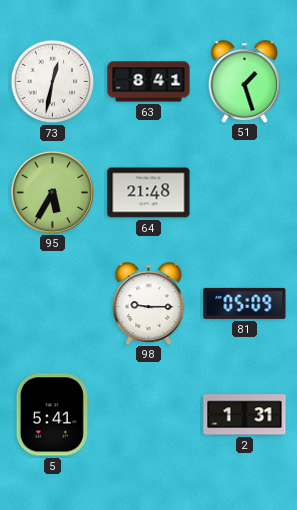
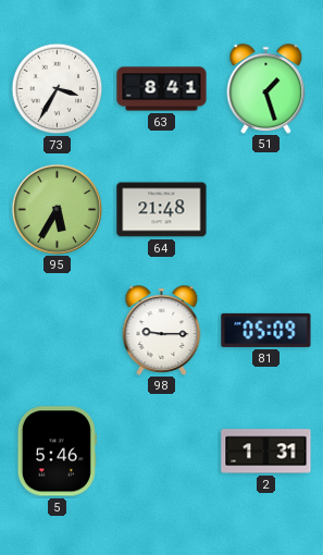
73: 12:32 -> 3:35
5: 5:41 -> 5:46
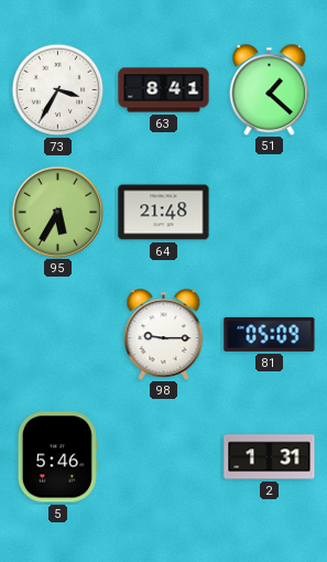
51: 1:27 -> 1:22
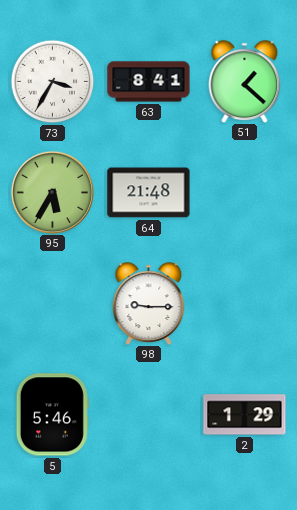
81: 05:09 -> none
2: 1:31 -> 1:29
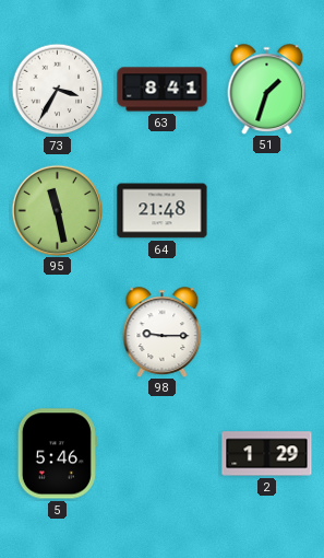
51: 1:22 -> 1:33
95: 5:35 -> 11:28
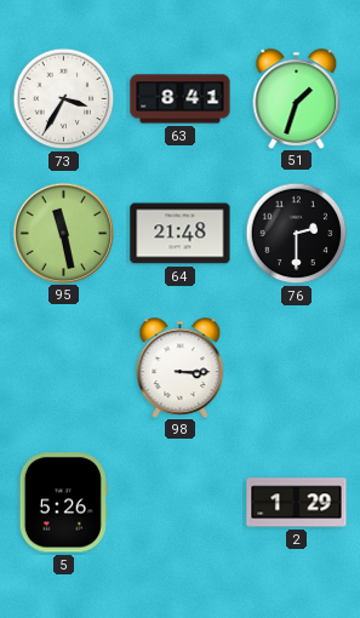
76: none -> 2:30
98: 9:15 -> 3:15
5: 5:46 -> 5:26
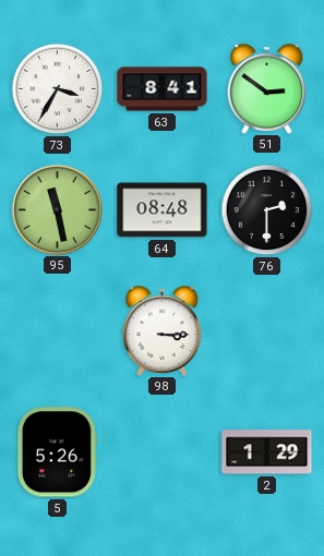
51: 1:33 -> 2:51
64: 21:48 -> 08:48
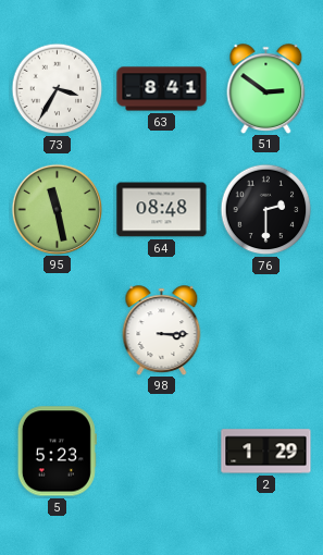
5: 5:26 -> 5:23
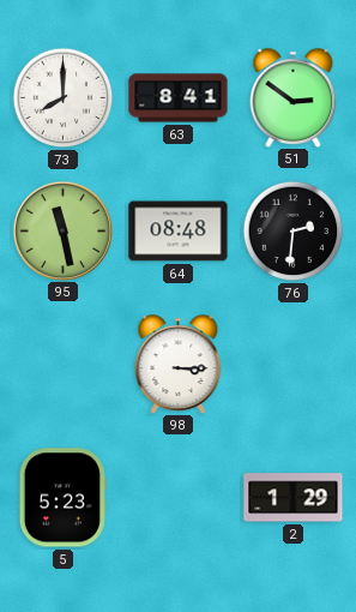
73: 3:35 -> 8:00
76: 2:30 -> 2:31
